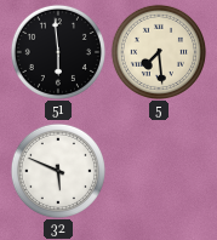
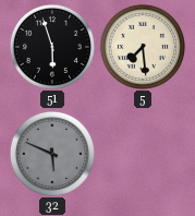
51: 5:59 -> 5:57
32 dial: white -> grey
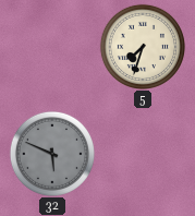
51: 5:57 -> none
5: 7:29 -> 7:33
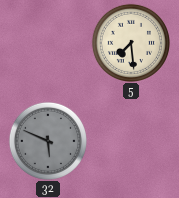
5: 7:33 -> 7:29
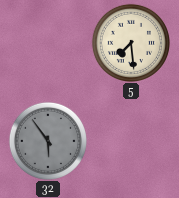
32: 5:49 -> 5:54
